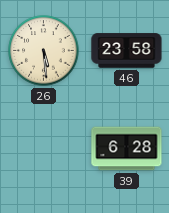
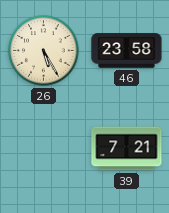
26: 5:29 -> 5:25
39: 6:28 -> 7:21
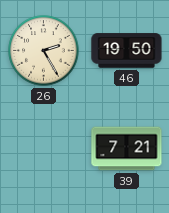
26: 5:25 -> 2:25
46: 23:58 -> 19:50
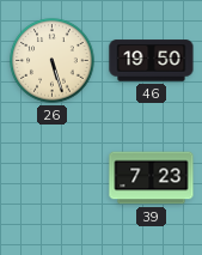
26: 2:25 -> 5:27
39: 7:21 -> 7:23
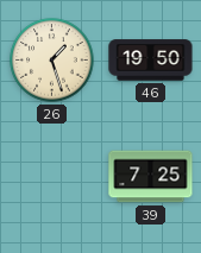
26: 5:27 -> 1:27
39: 7:23 -> 7:25
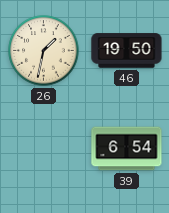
26: 1:27 -> 1:32
39: 7:25 -> 6:54
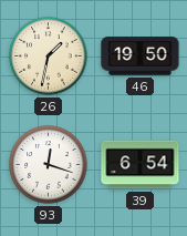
93: none -> 12:18
